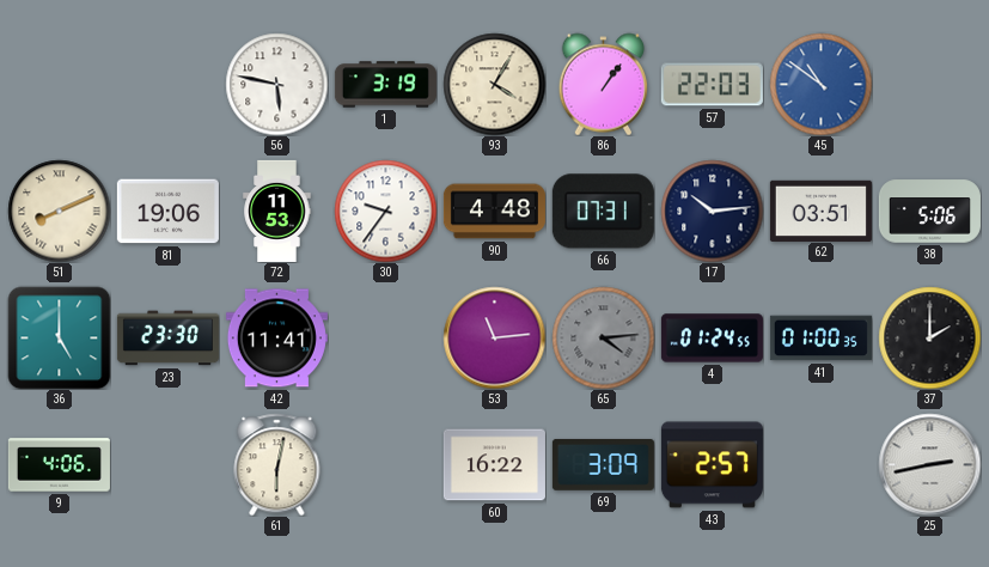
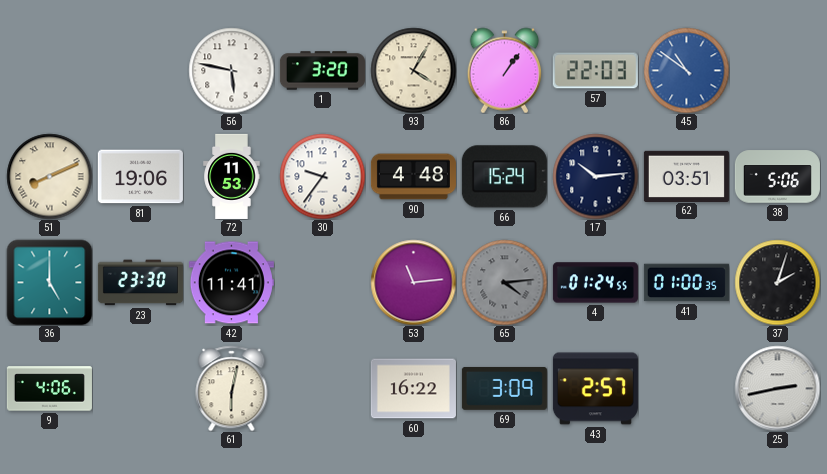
1: 3:19 -> 3:20
66: 07:31 -> 15:24
37: 2:00 -> 2:03
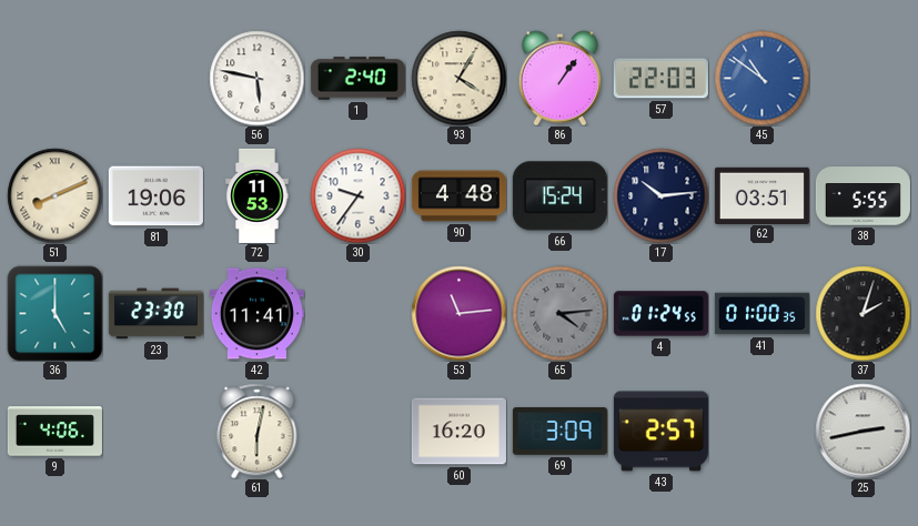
1: 3:20 -> 2:40
38: 5:06 -> 5:55
60: 16:22 -> 16:20
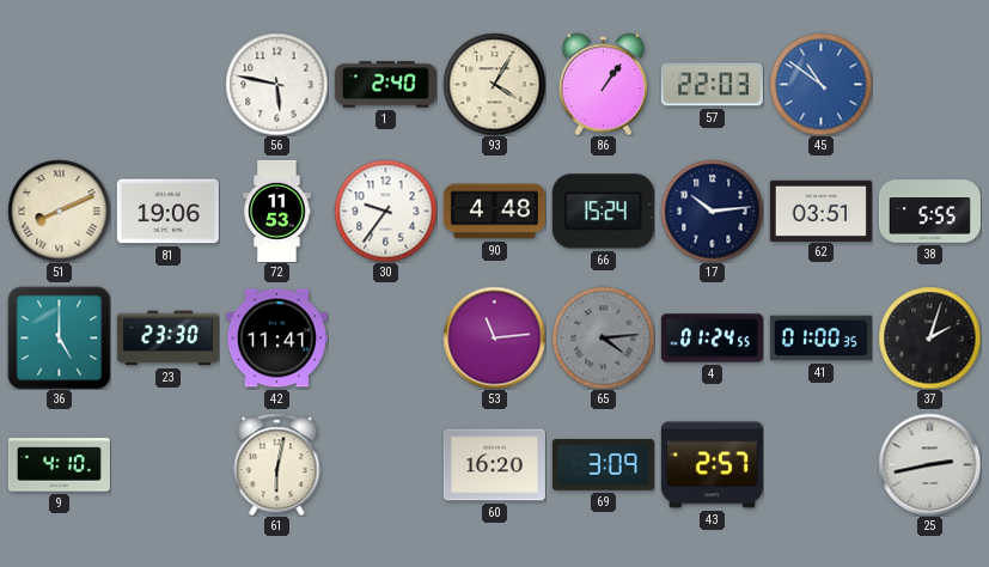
9: 4:06 -> 4:10
